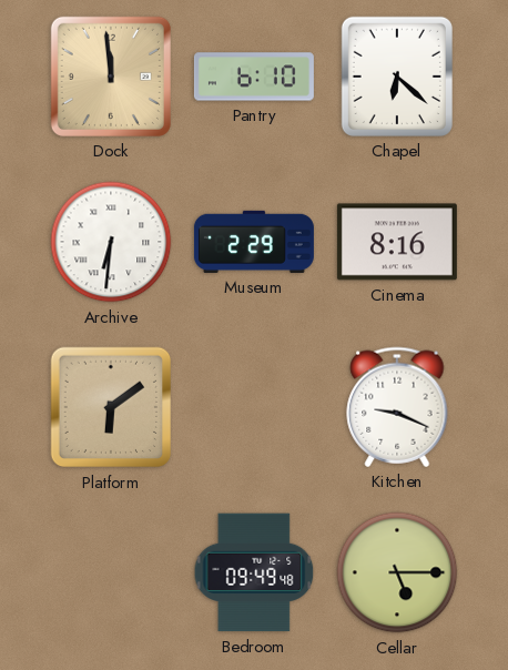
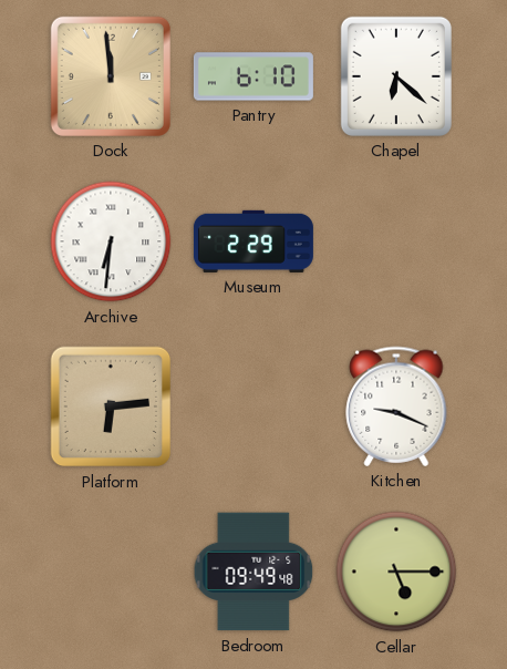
Cinema: 8:16 -> none
Platform: 6:09 -> 6:14
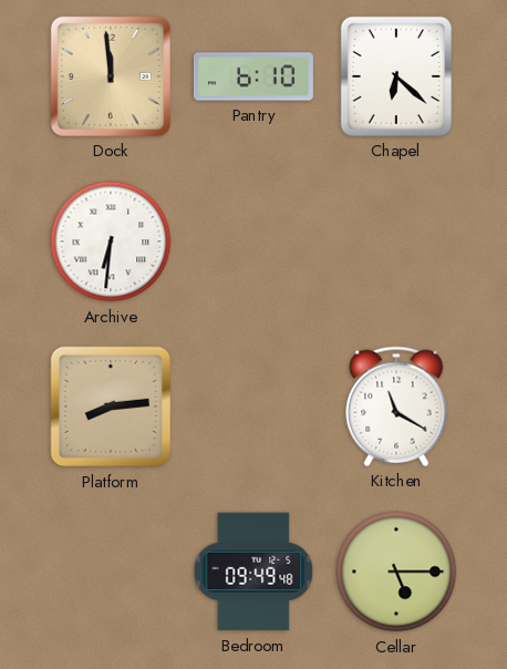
Museum: 2:29 -> none
Platform: 6:14 -> 8:14
Kitchen: 9:19 -> 11:20
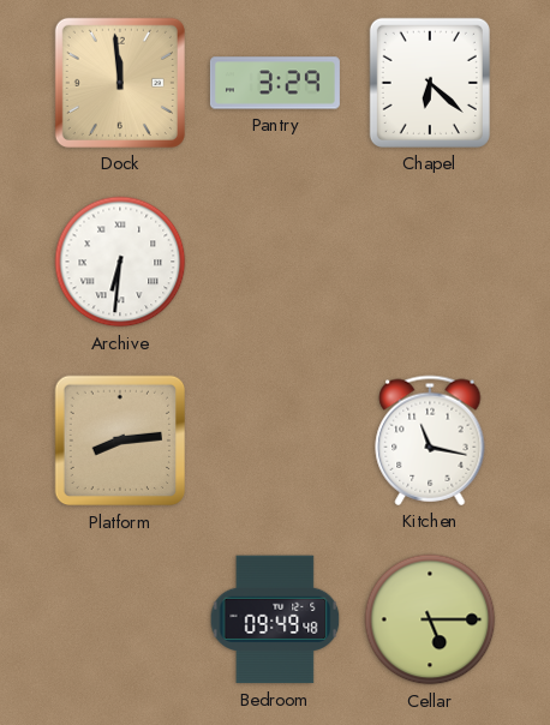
Pantry: 6:10 -> 3:29
Kitchen: 11:20 -> 11:17
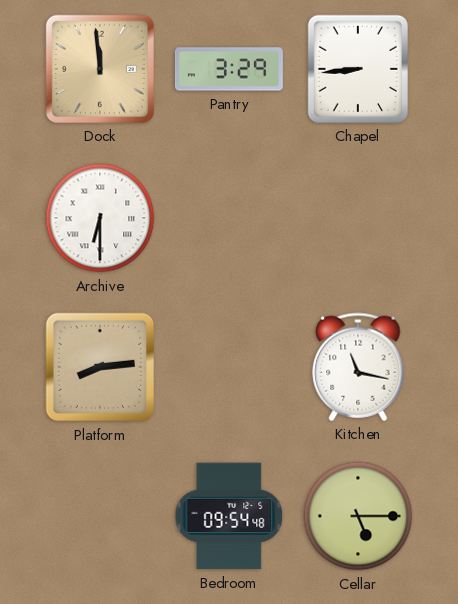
Chapel: 6:22 -> 8:44
Archive: 6:31 -> 6:30
Bedroom: 09:49 -> 09:54
